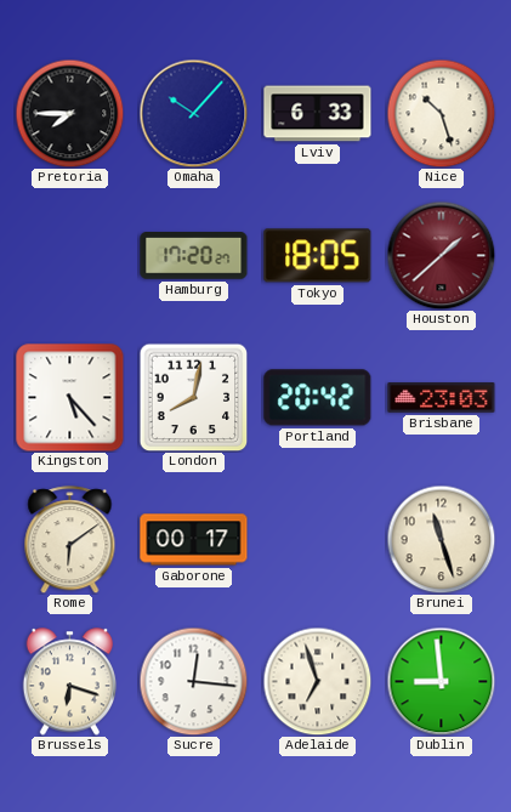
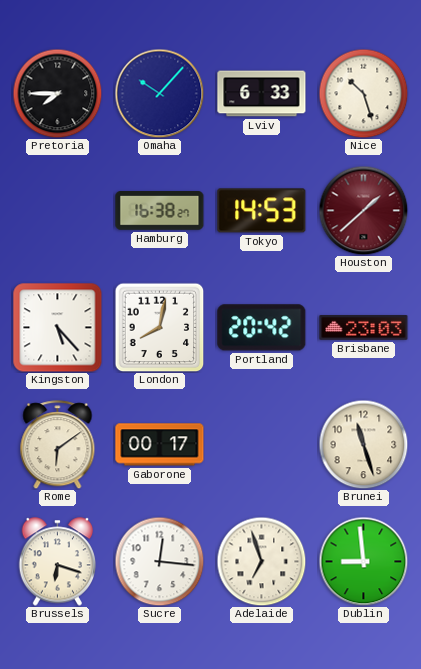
Hamburg: 17:20 -> 16:38
Tokyo: 18:05 -> 14:53
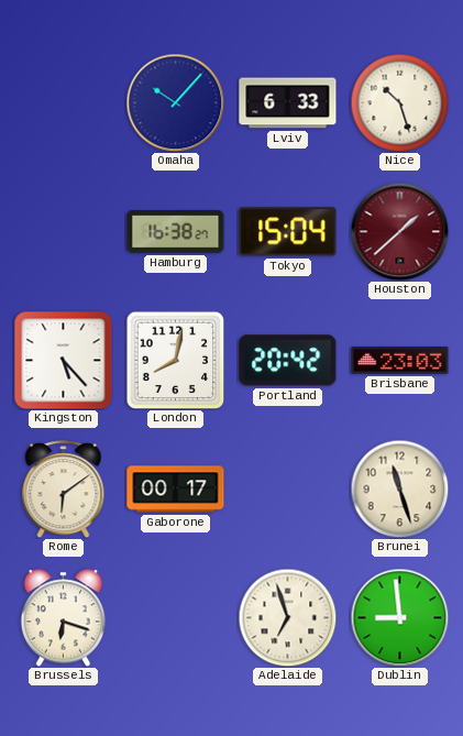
Pretoria: 7:45 -> none
Tokyo: 14:53 -> 15:04
Sucre: 12:16 -> none
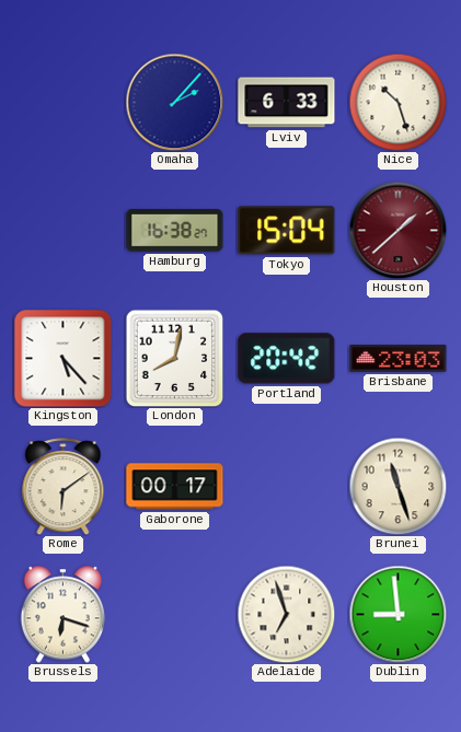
Omaha: 10:07 -> 2:07
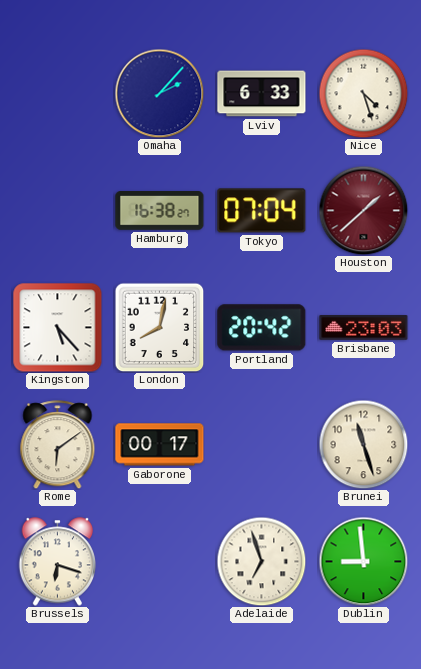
Nice: 10:27 -> 4:27
Tokyo: 15:04 -> 07:04
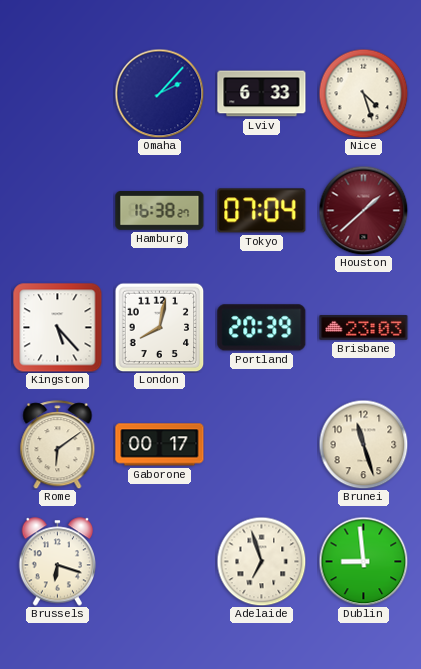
Portland: 20:42 -> 20:39
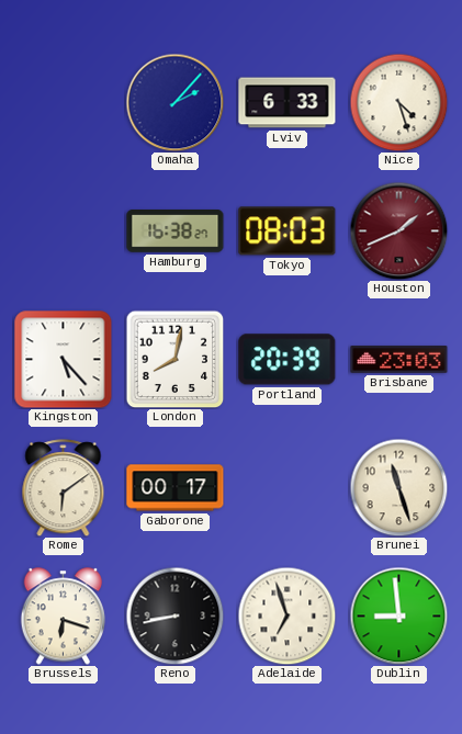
Tokyo: 07:04 -> 08:03
Houston: 1:38 -> 1:41
Reno: none -> 8:43
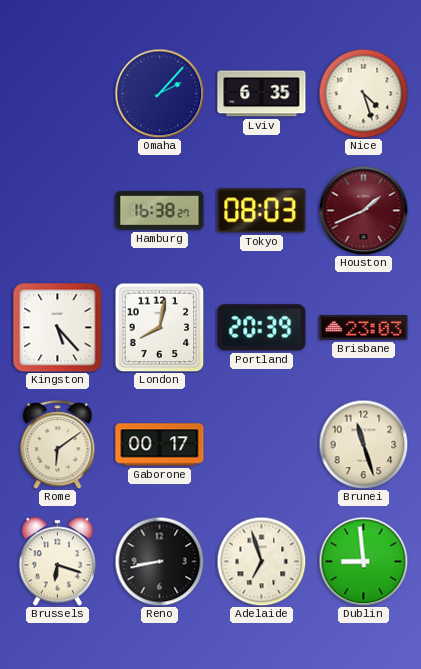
Lviv: 6:33 -> 6:35
